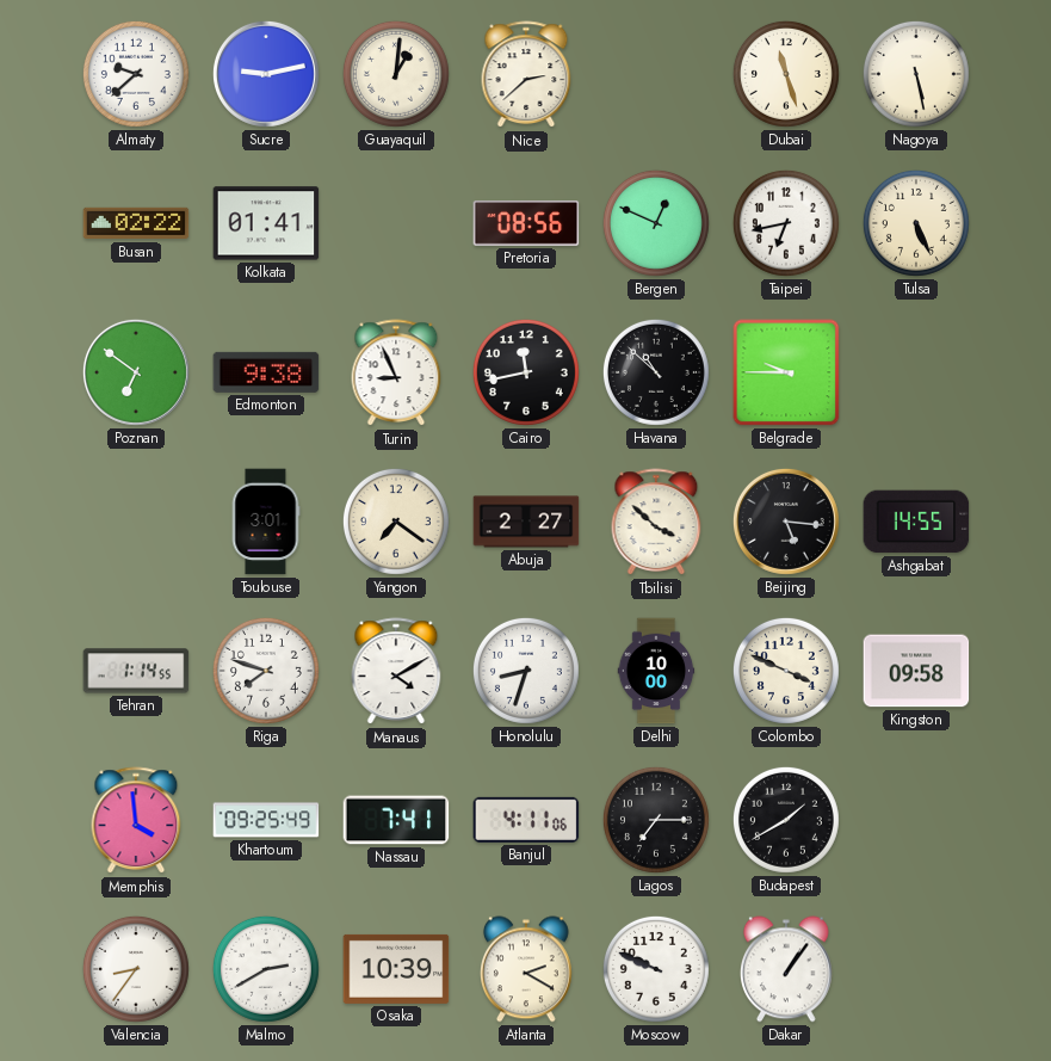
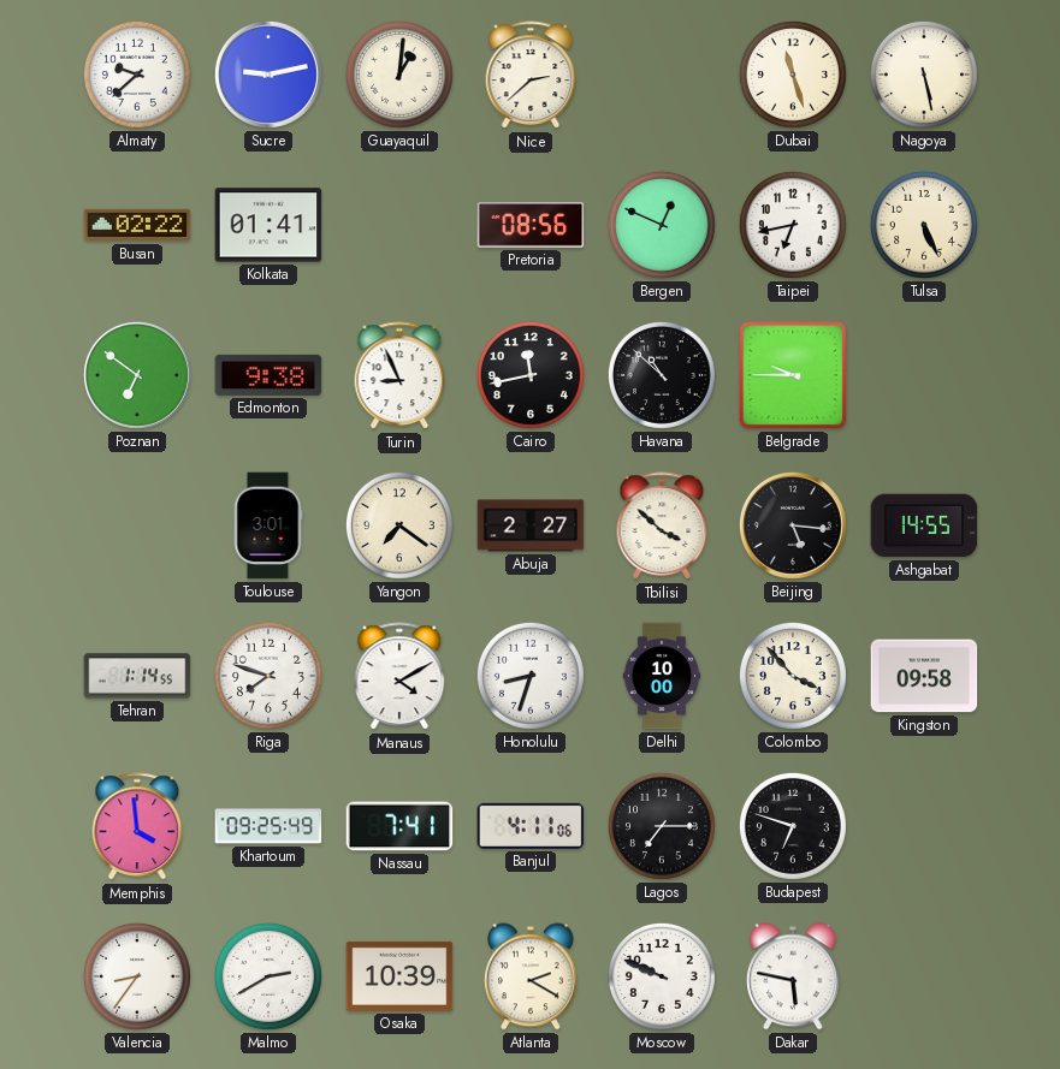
Colombo: 3:49 -> 3:53
Budapest: 1:40 -> 6:48
Dakar: 1:06 -> 5:47
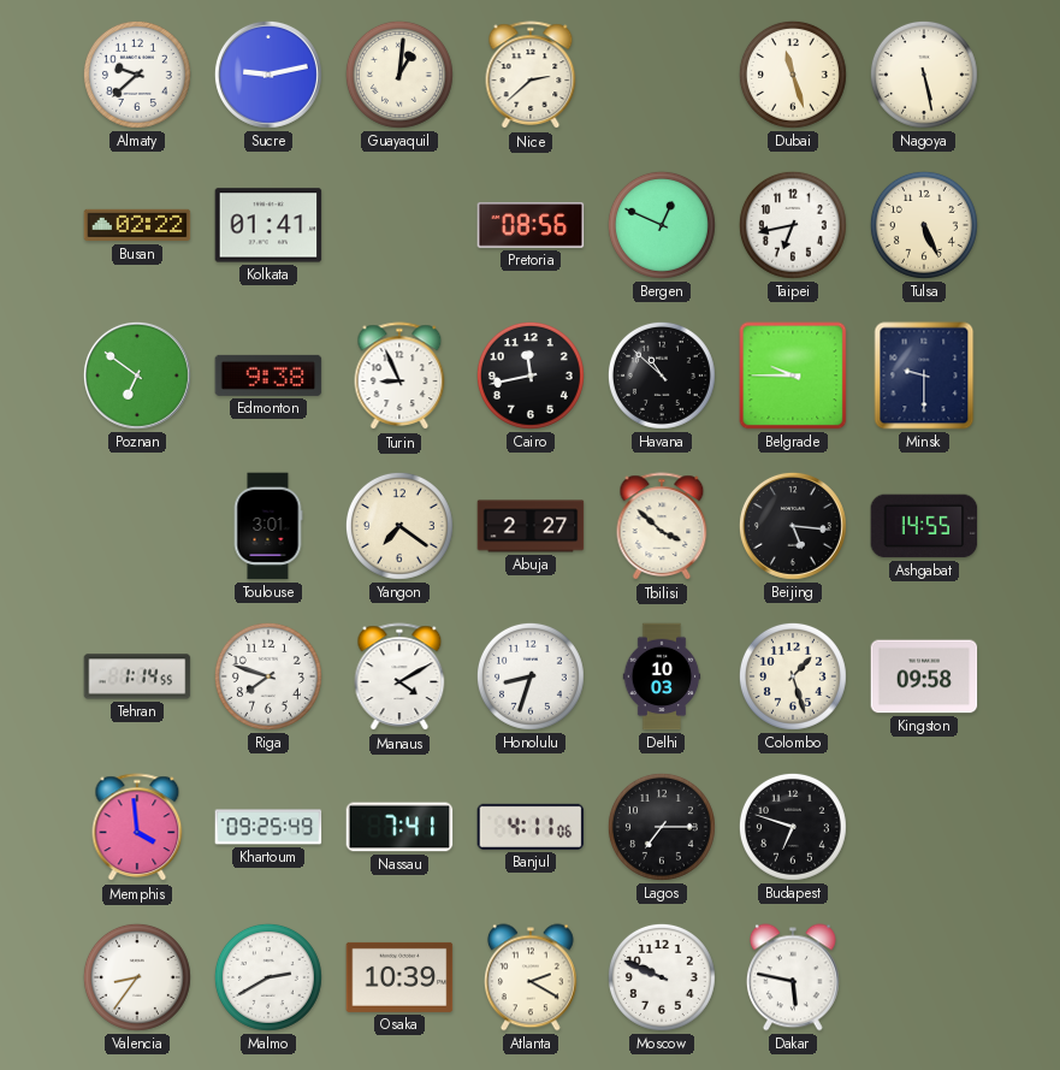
Minsk: none -> 9:30
Delhi: 10:00 -> 10:03
Colombo: 3:53 -> 1:27
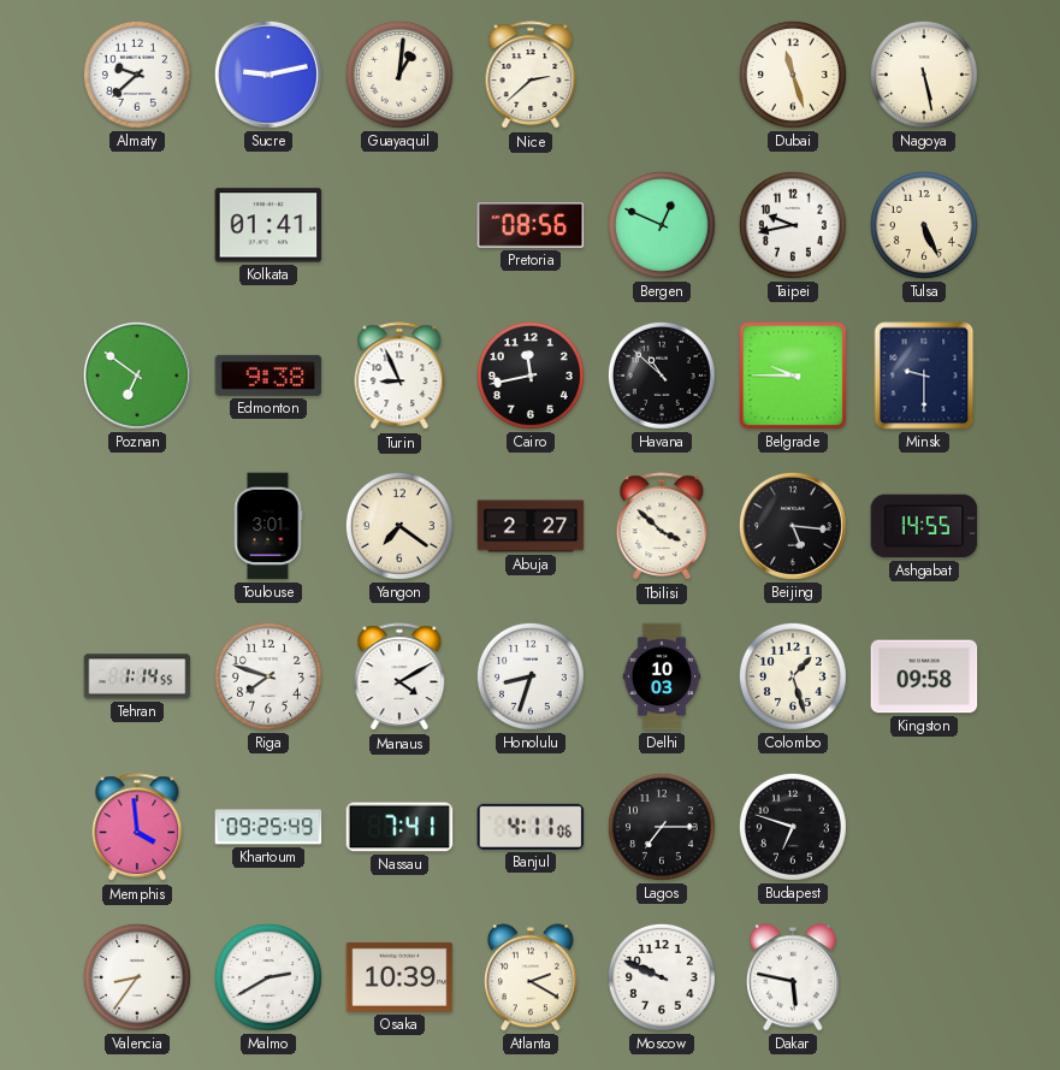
Busan: 02:22 -> none
Taipei: 6:43 -> 9:43
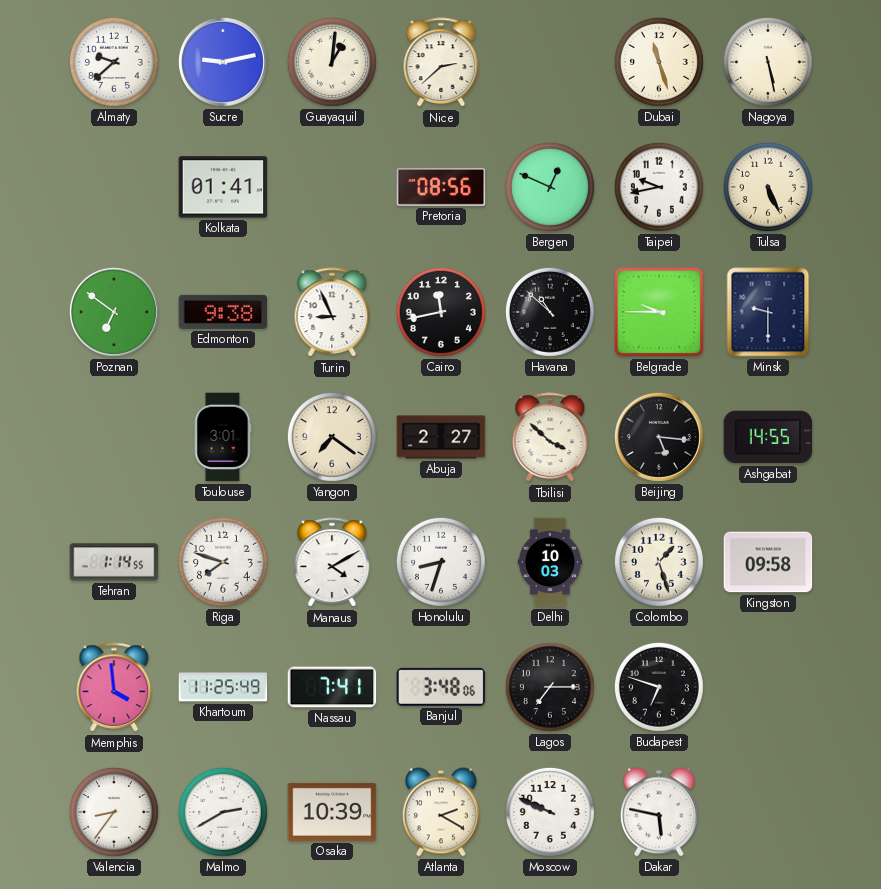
Khartoum: 09:25 -> 11:25
Banjul: 4:11 -> 3:48
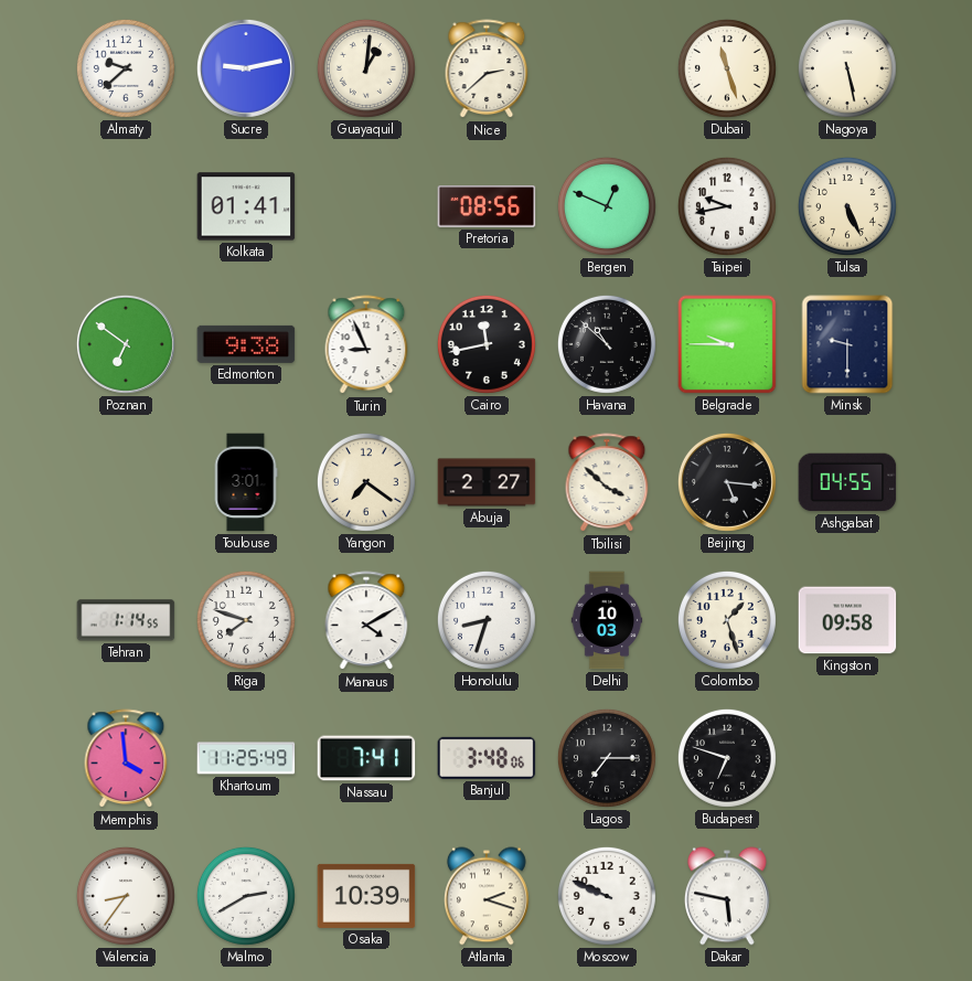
Ashgabat: 14:55 -> 04:55
Atlanta: 2:20 -> 2:18
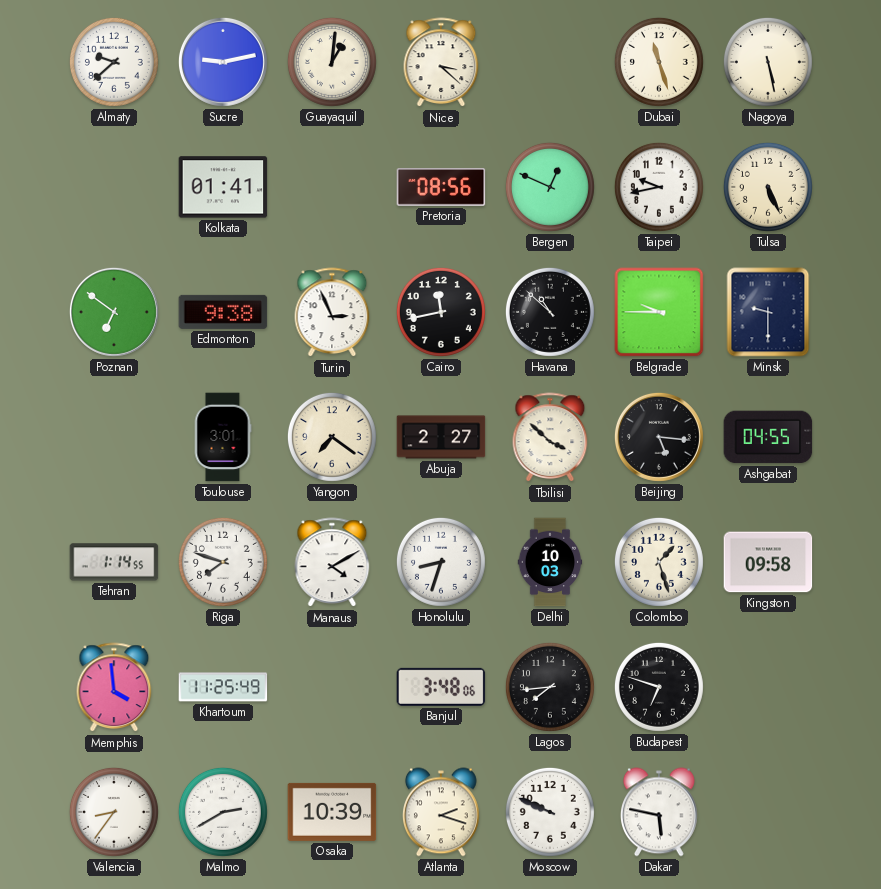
Nice: 2:38 -> 3:22
Turin: 8:56 -> 2:56
Nassau: 7:41 -> none
Lagos: 7:15 -> 7:44
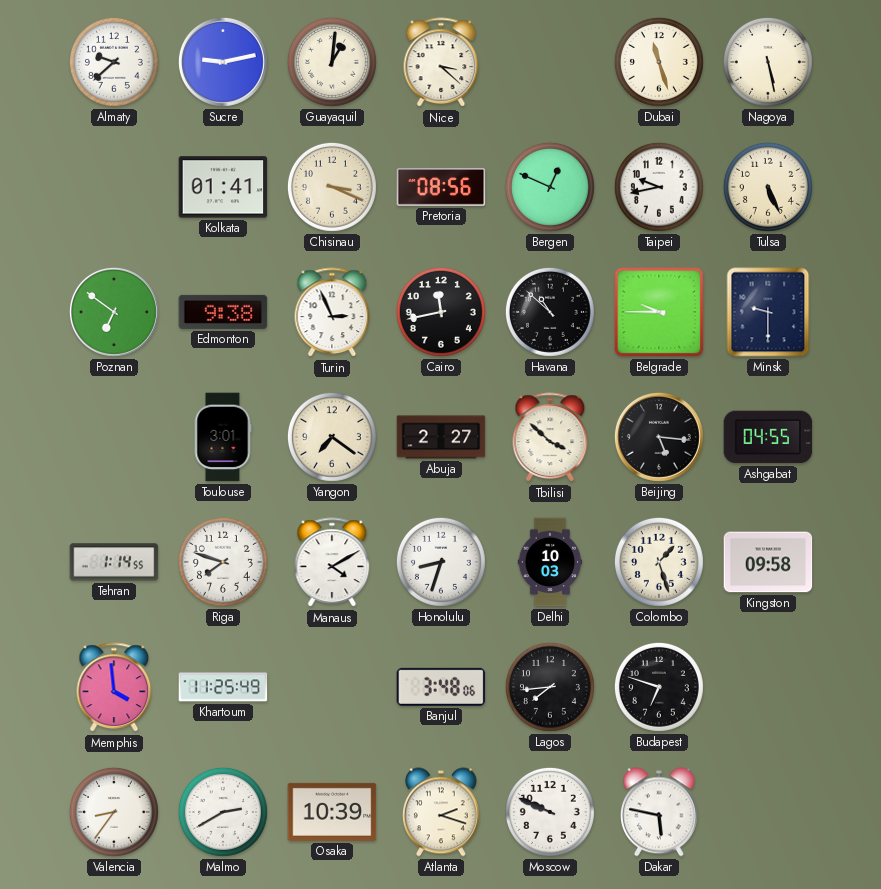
Chisinau: none -> 3:19
